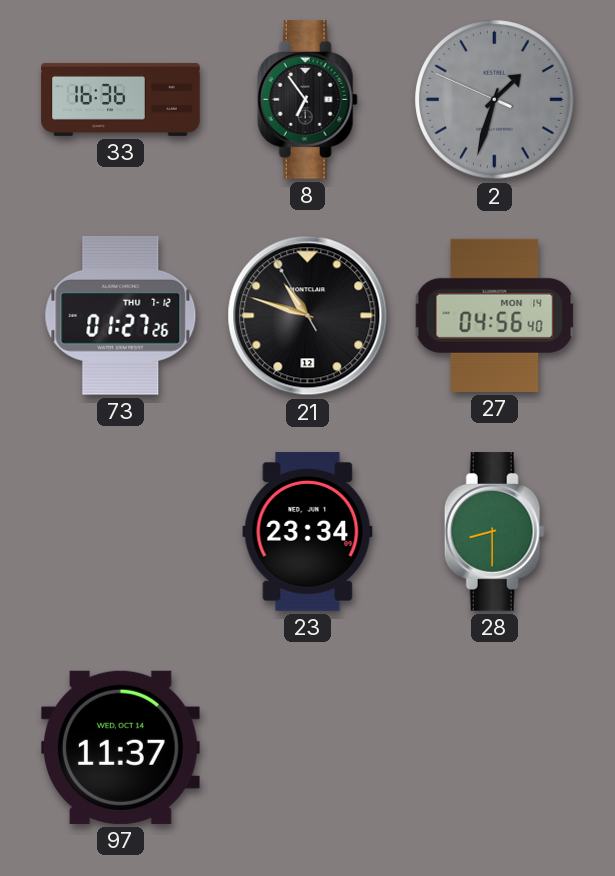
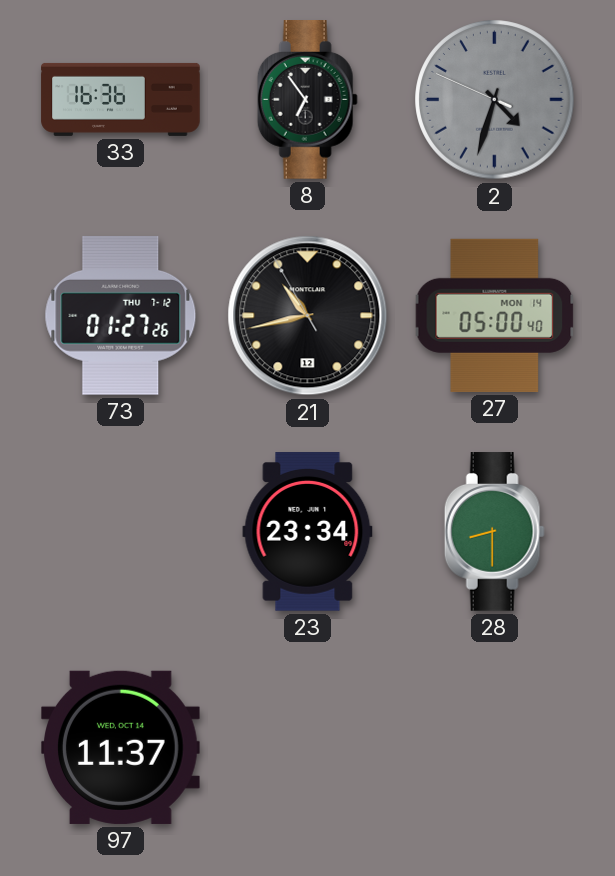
2: 1:32 -> 4:32
21: 10:47 -> 10:42
27: 04:56 -> 05:00
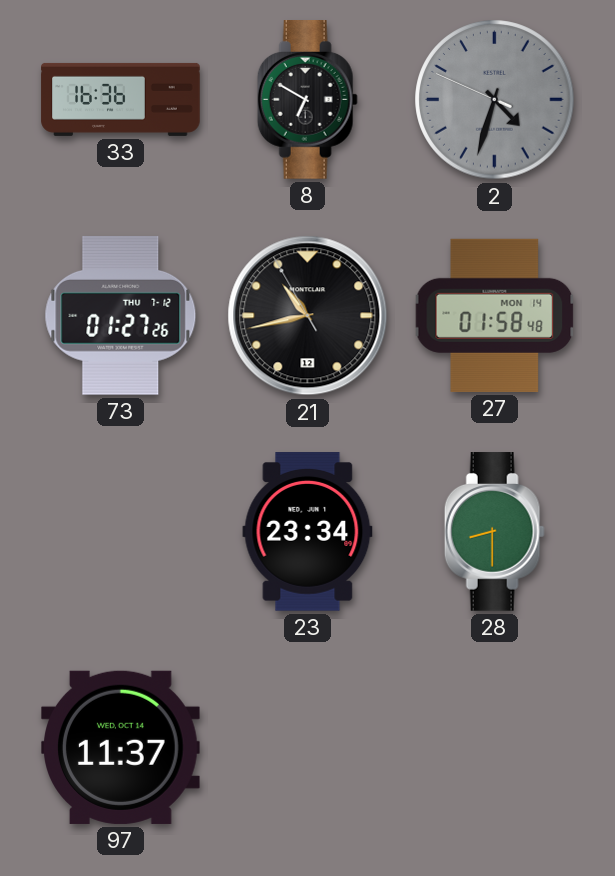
8: 6:54 -> 6:50
27: 05:00 -> 01:58
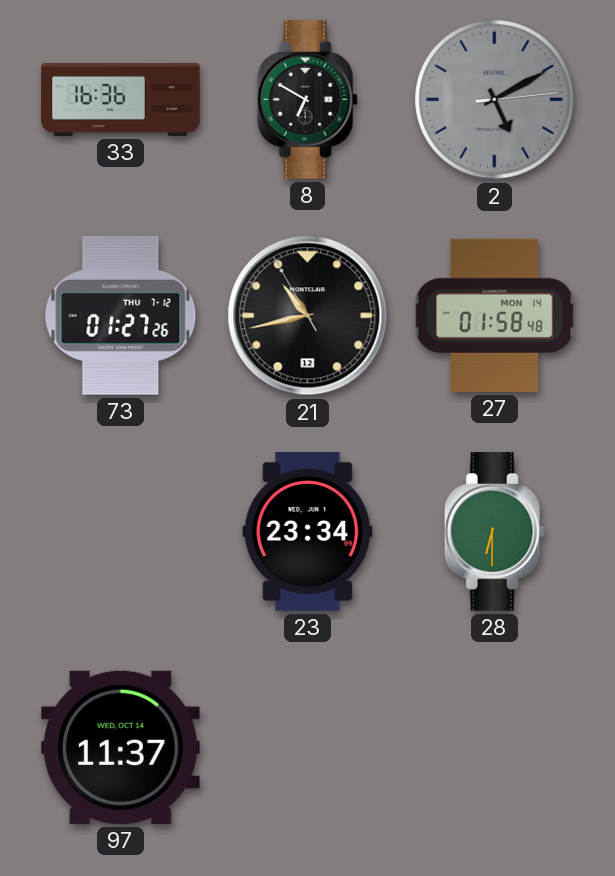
2: 4:32 -> 5:10
28: 8:30 -> 6:30
